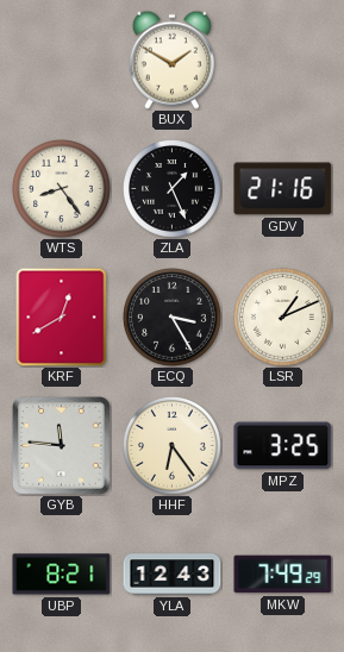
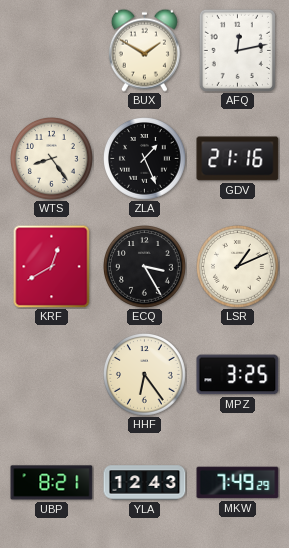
AFQ: none -> 12:13
GYB: 11:46 -> none
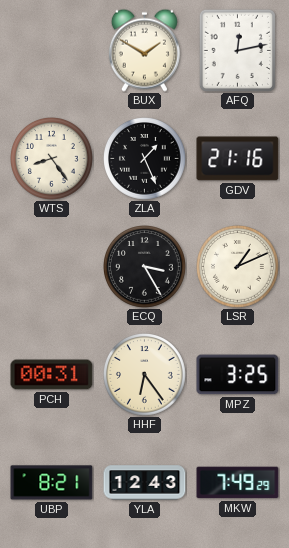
KRF: 12:40 -> none
PCH: none -> 00:31
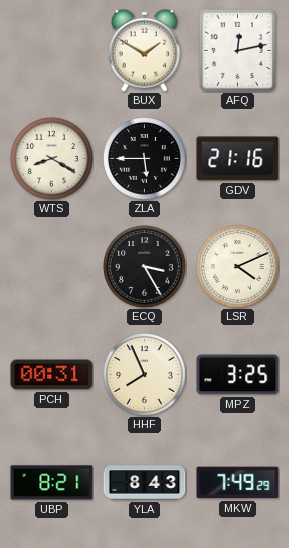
WTS: 8:24 -> 8:20
ZLA: 1:26 -> 5:45
LSR: 1:11 -> 4:11
HHF: 6:24 -> 7:56
YLA: 12:43 -> 8:43
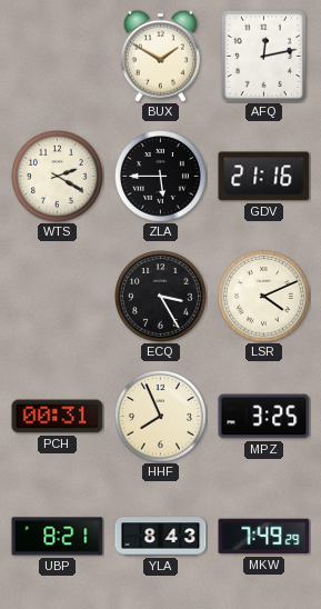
WTS: 8:20 -> 2:20
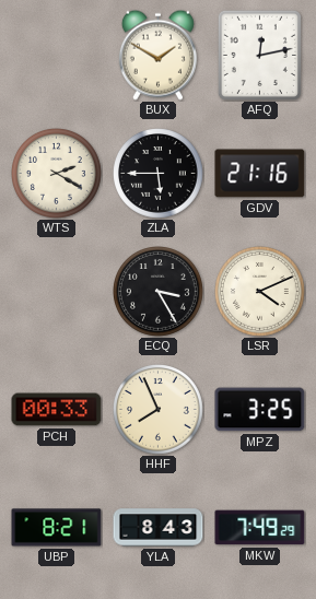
PCH: 00:31 -> 00:33
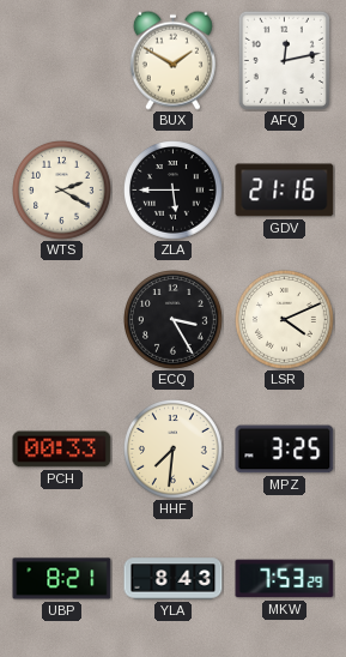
HHF: 7:56 -> 7:31
MKW: 7:49 -> 7:53
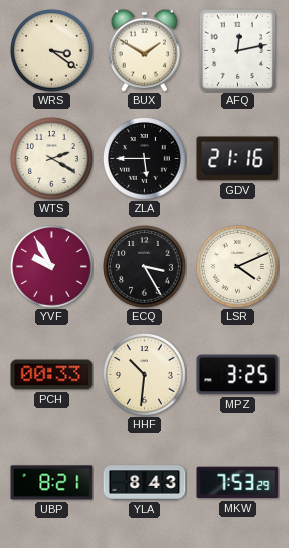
WRS: none -> 3:21
YVF: none -> 9:55
HHF: 7:31 -> 10:31
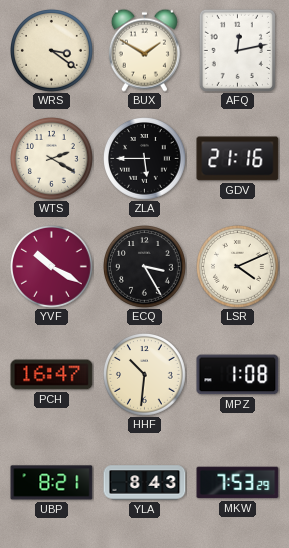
YVF: 9:55 -> 10:20
PCH: 00:33 -> 16:47
MPZ: 3:25 -> 1:08
